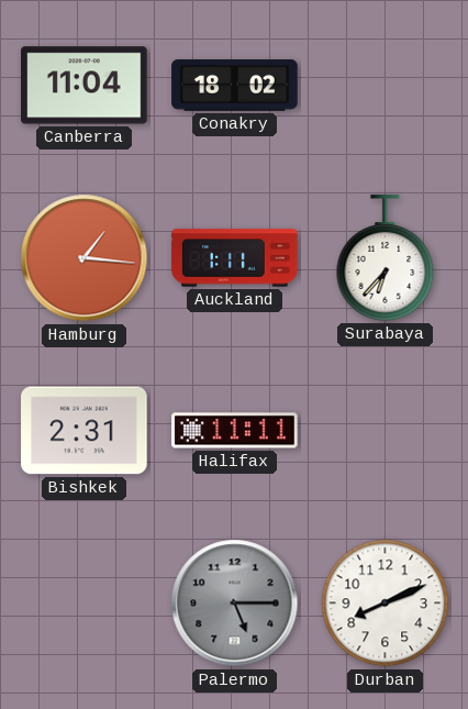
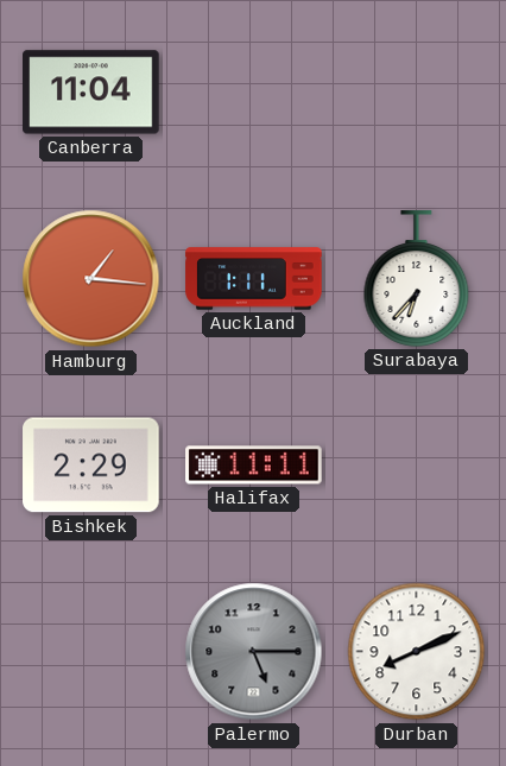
Conakry: 18:02 -> none
Bishkek: 2:31 -> 2:29
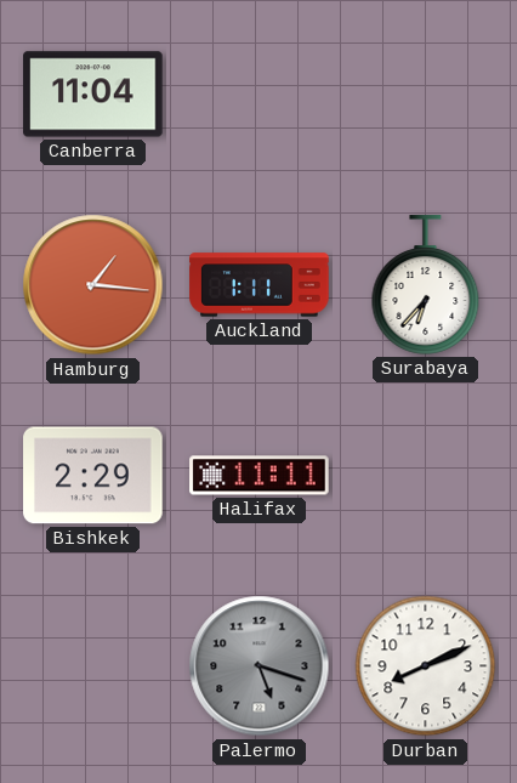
Palermo: 5:15 -> 5:18
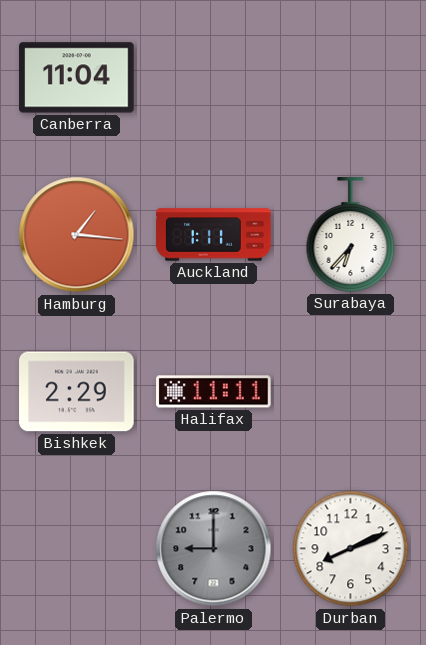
Palermo: 5:18 -> 9:00
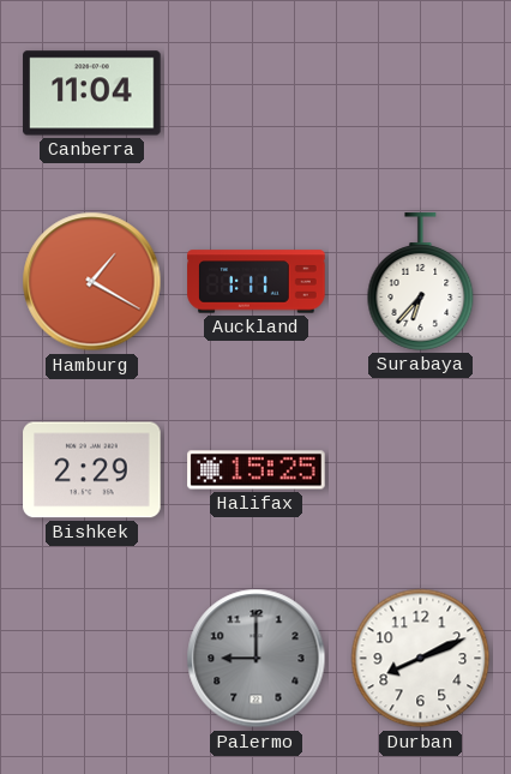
Hamburg: 1:16 -> 1:20
Halifax: 11:11 -> 15:25
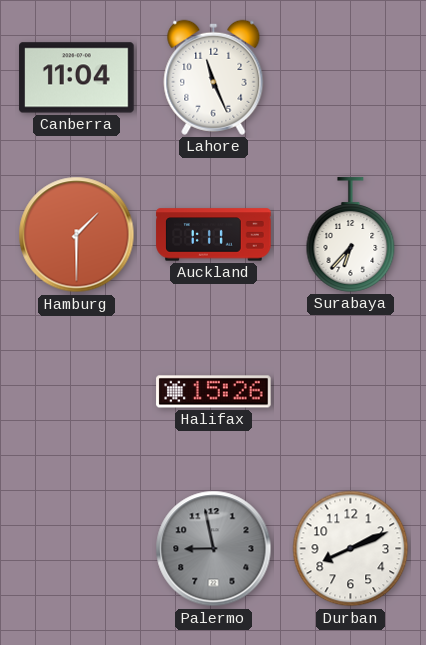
Lahore: none -> 11:26
Hamburg: 1:20 -> 1:30
Bishkek: 2:29 -> none
Halifax: 15:25 -> 15:26
Palermo: 9:00 -> 8:58
